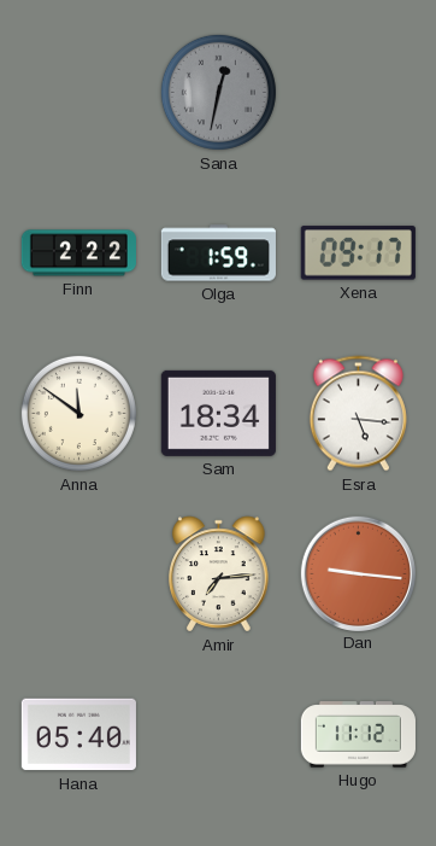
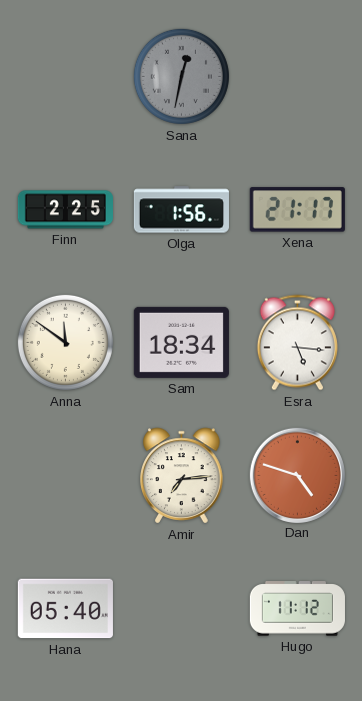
Finn: 2:22 -> 2:25
Olga: 1:59 -> 1:56
Xena: 09:17 -> 21:17
Dan: 9:16 -> 4:48
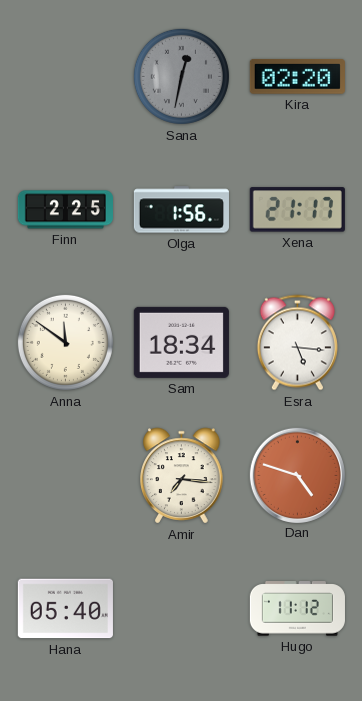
Kira: none -> 02:20
Amir: 7:14 -> 7:16
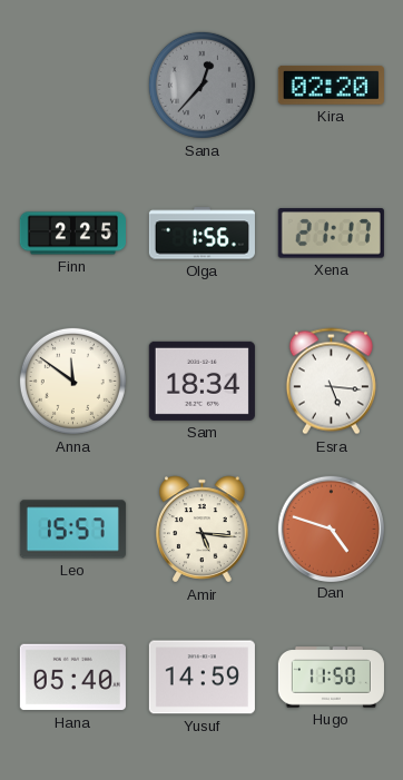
Sana: 12:32 -> 12:37
Leo: none -> 15:57
Amir: 7:16 -> 5:16
Yusuf: none -> 14:59
Hugo: 11:12 -> 11:50
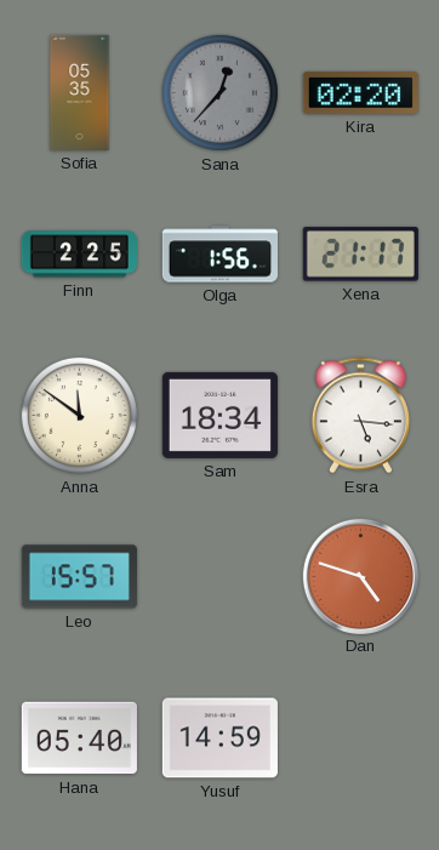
Sofia: none -> 05:35
Amir: 5:16 -> none
Hugo: 11:50 -> none
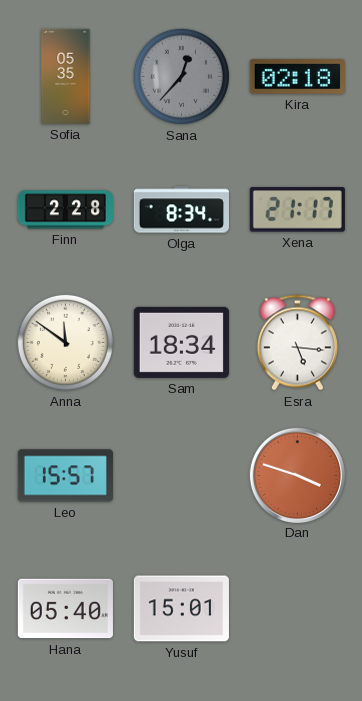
Kira: 02:20 -> 02:18
Finn: 2:25 -> 2:28
Olga: 1:56 -> 8:34
Dan: 4:48 -> 3:48
Yusuf: 14:59 -> 15:01
